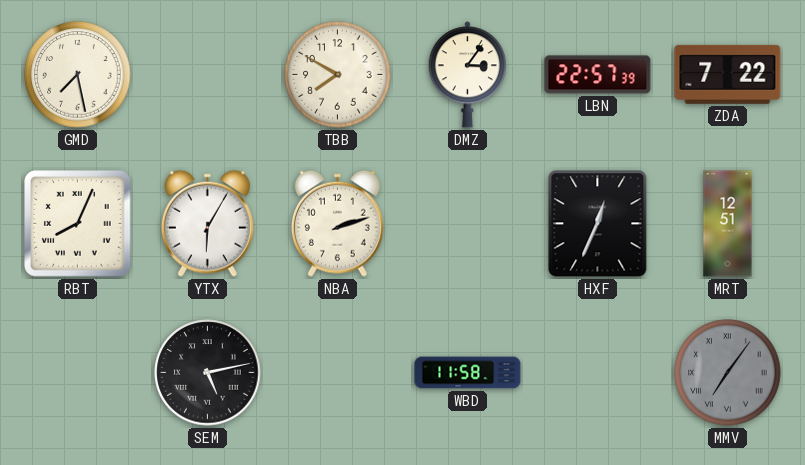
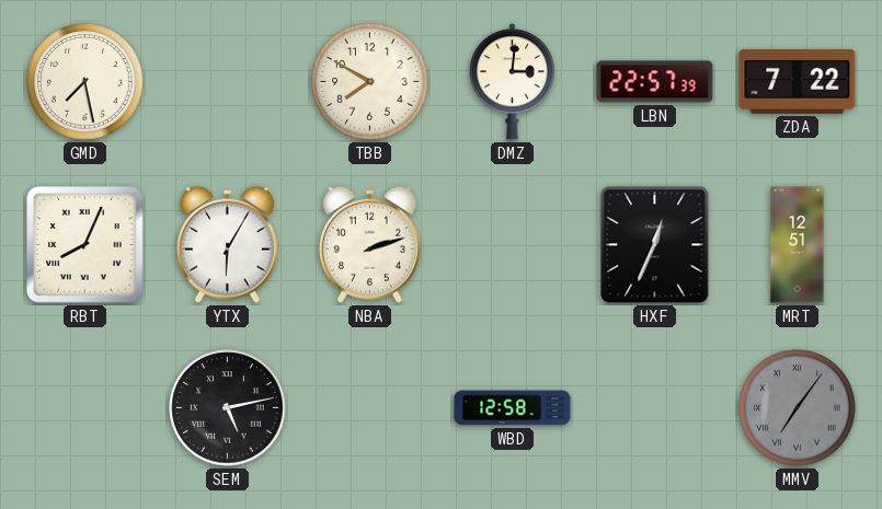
DMZ: 3:06 -> 3:01
WBD: 11:58 -> 12:58
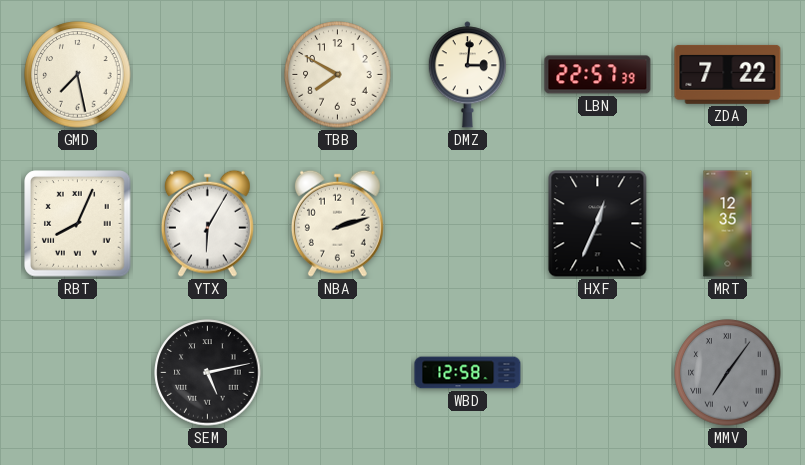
MRT: 12:51 -> 12:35
